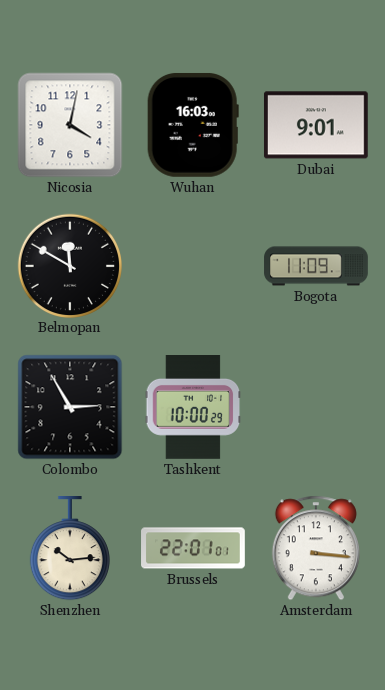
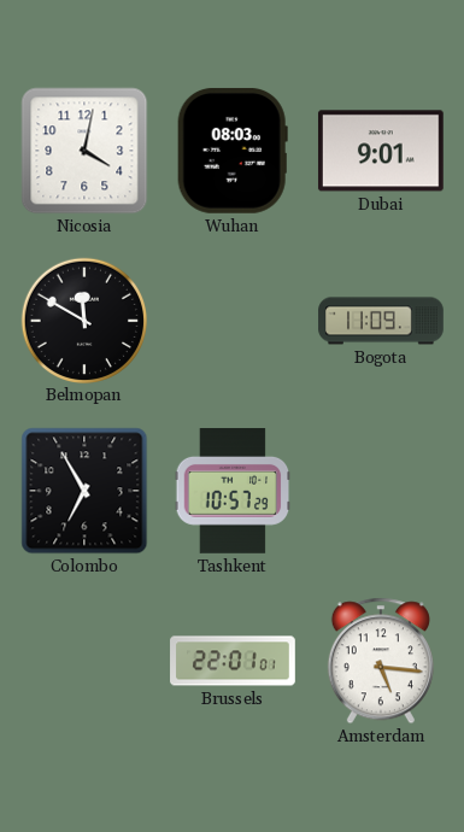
Wuhan: 16:03 -> 08:03
Colombo: 2:55 -> 6:55
Tashkent: 10:00 -> 10:57
Shenzhen: 10:14 -> none
Amsterdam: 3:16 -> 5:16
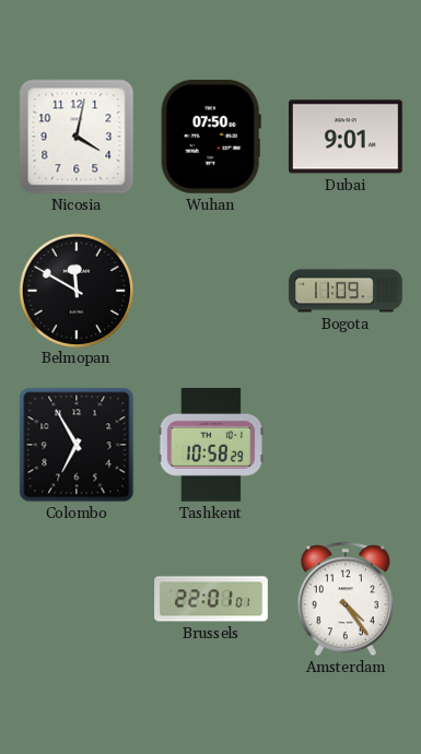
Wuhan: 08:03 -> 07:50
Tashkent: 10:57 -> 10:58
Amsterdam: 5:16 -> 4:24
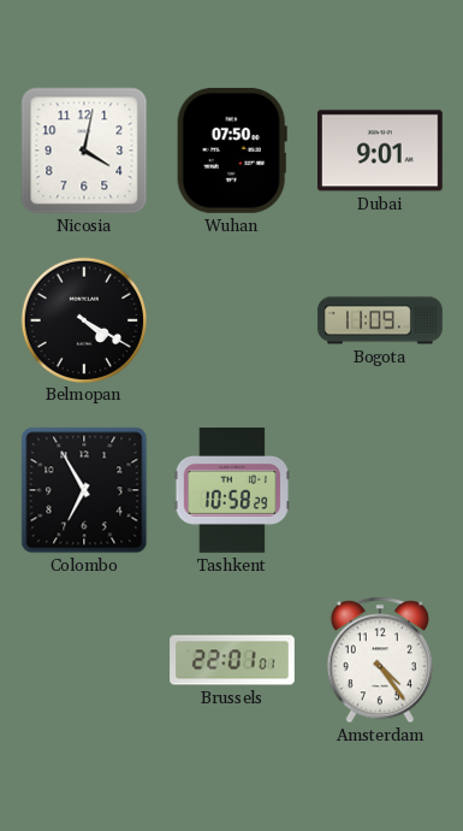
Belmopan: 11:50 -> 4:20
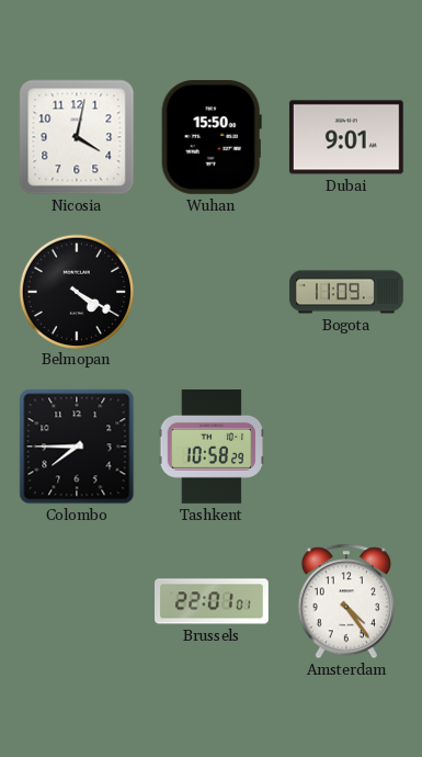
Wuhan: 07:50 -> 15:50
Colombo: 6:55 -> 7:45
